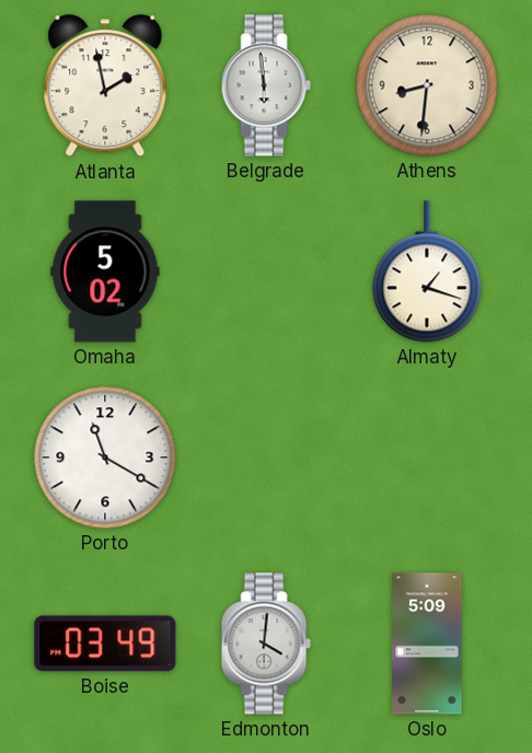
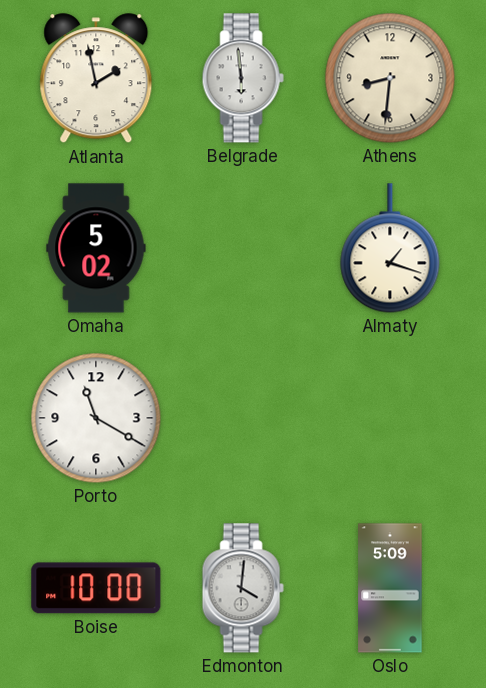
Boise: 03:49 -> 10:00
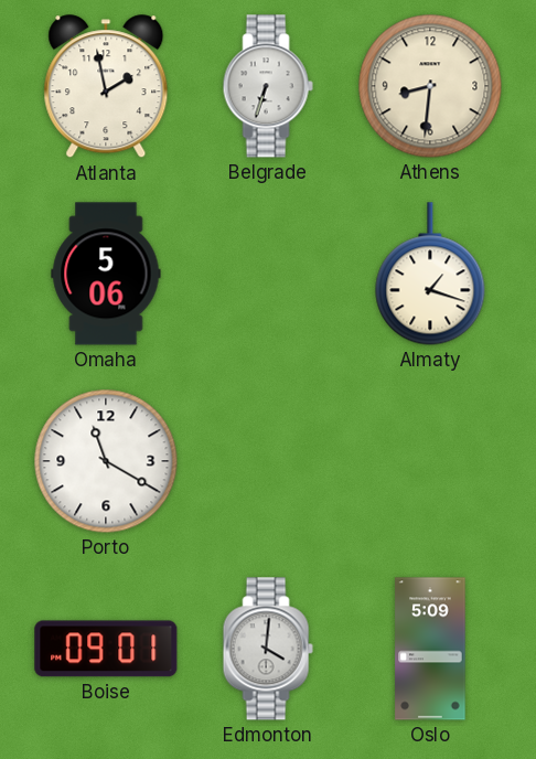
Belgrade: 5:59 -> 6:33
Omaha: 5:02 -> 5:06
Boise: 10:00 -> 09:01
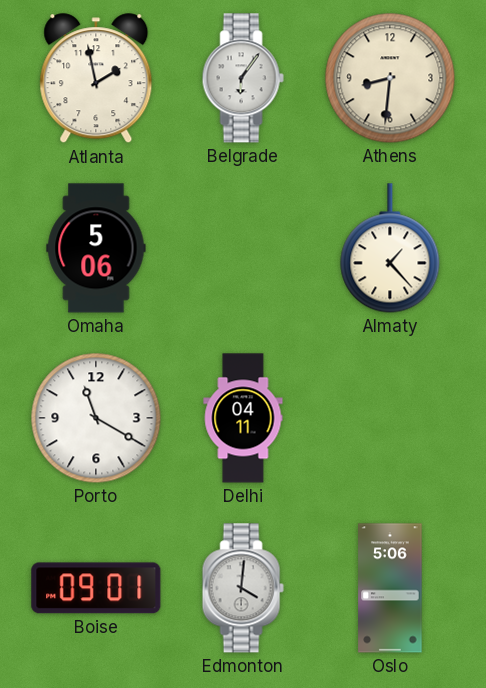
Belgrade: 6:33 -> 6:06
Almaty: 1:18 -> 1:23
Delhi: none -> 04:11
Oslo: 5:09 -> 5:06
